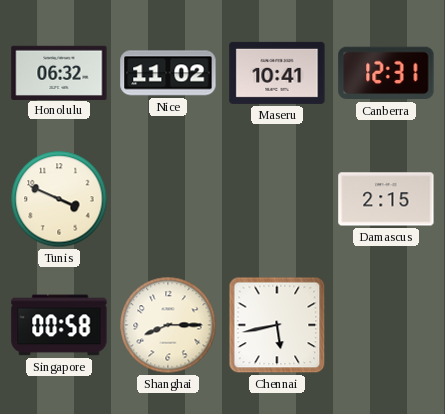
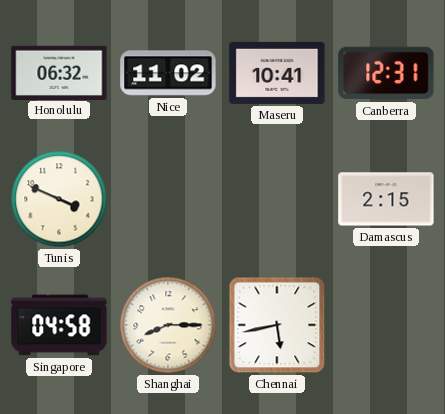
Singapore: 00:58 -> 04:58
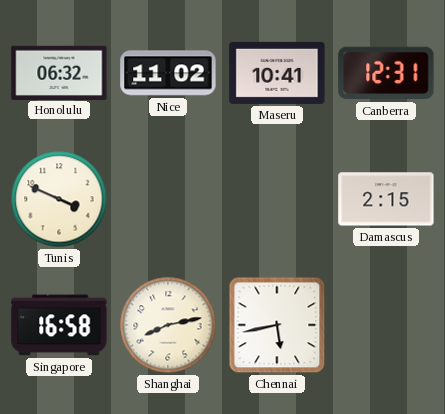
Singapore: 04:58 -> 16:58
Shanghai: 8:15 -> 8:13
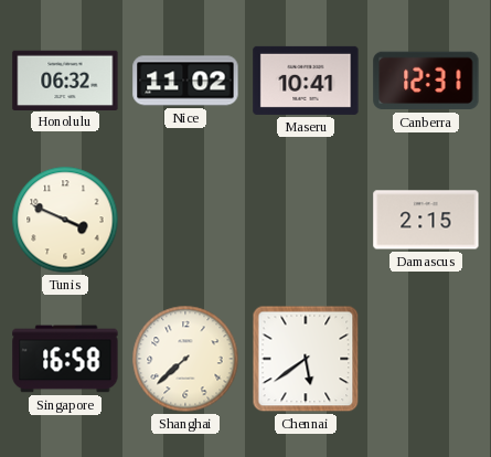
Shanghai: 8:13 -> 7:38
Chennai: 5:43 -> 5:39
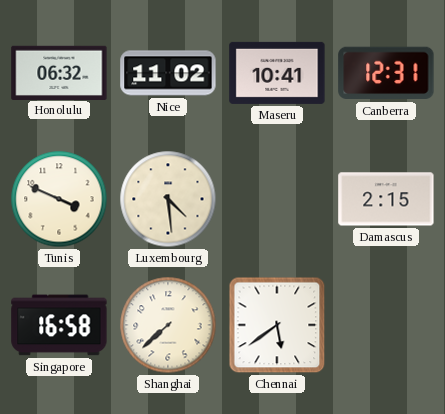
Luxembourg: none -> 4:29
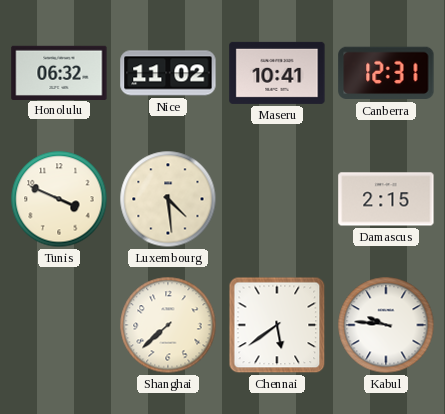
Singapore: 16:58 -> none
Kabul: none -> 9:46
